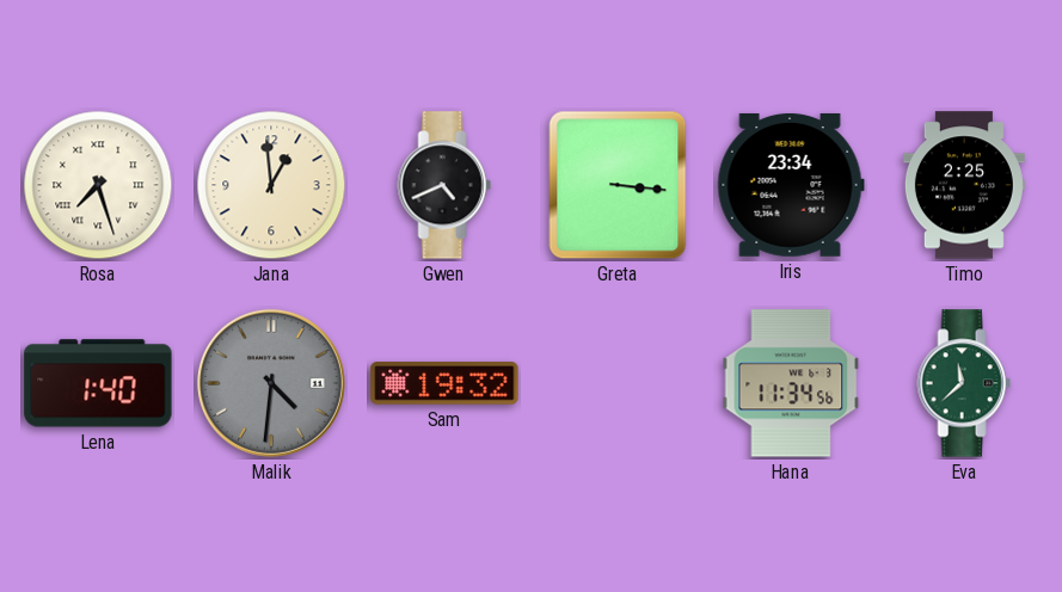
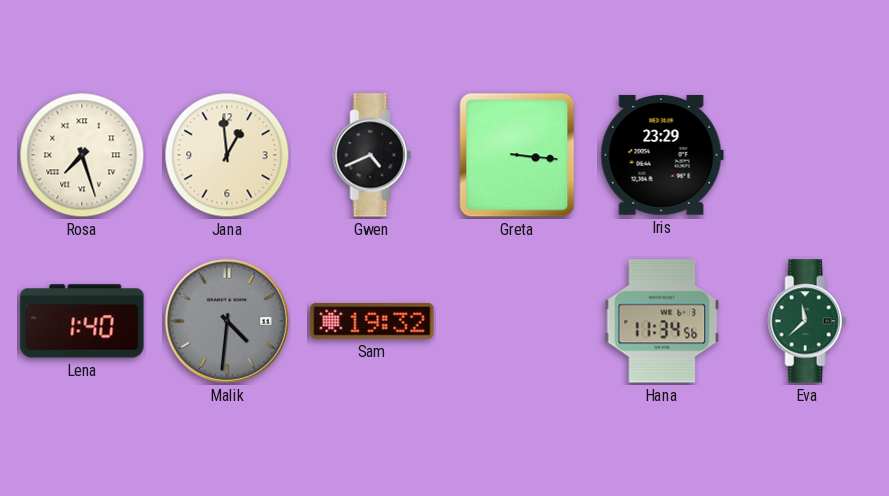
Iris: 23:34 -> 23:29
Timo: 2:25 -> none
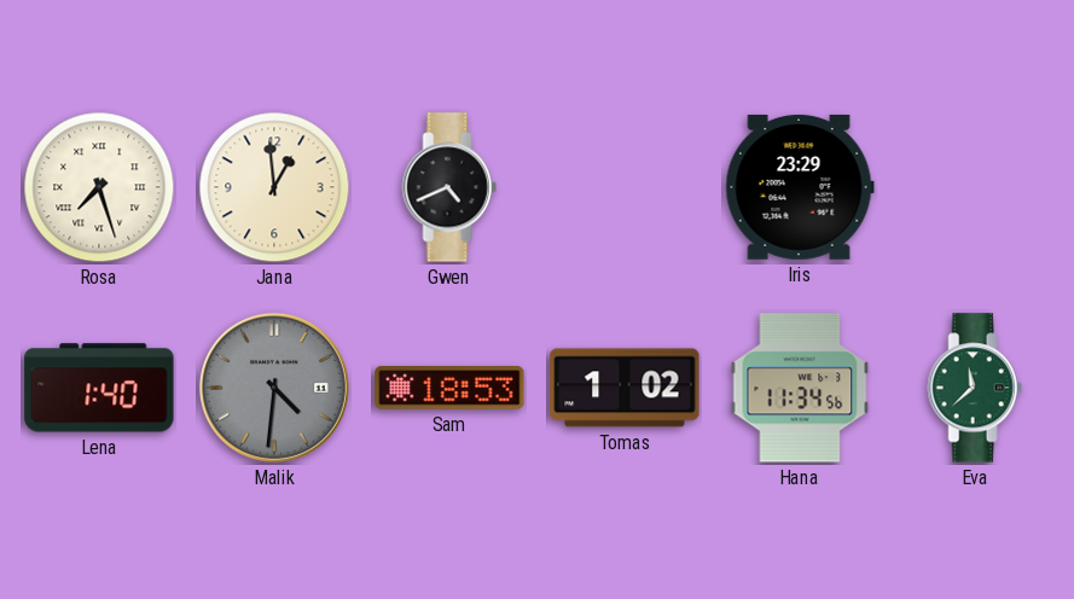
Greta: 3:16 -> none
Sam: 19:32 -> 18:53
Tomas: none -> 1:02
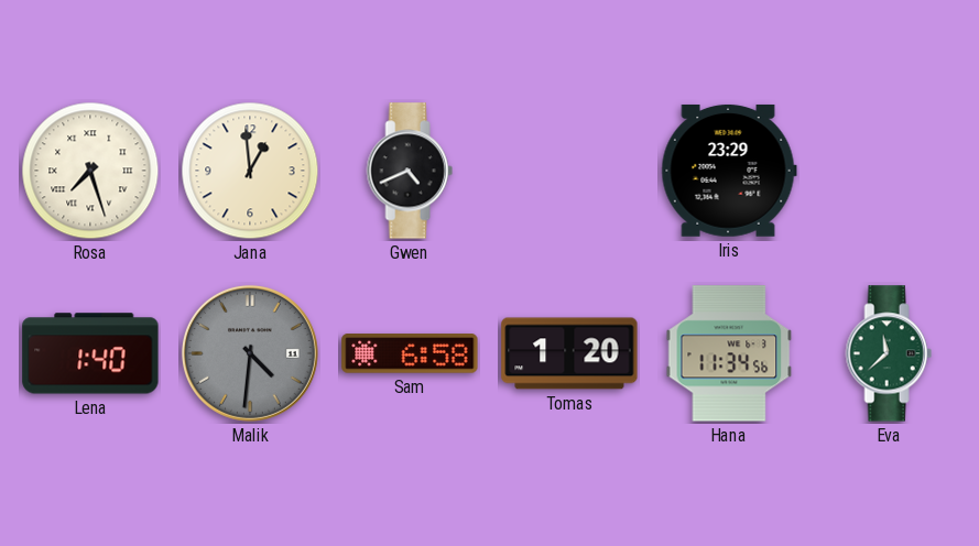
Sam: 18:53 -> 6:58
Tomas: 1:02 -> 1:20
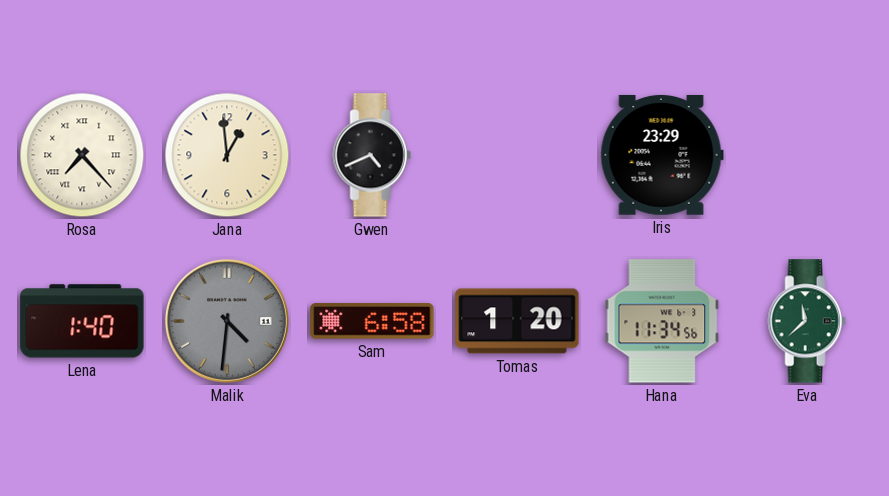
Rosa: 7:27 -> 7:23
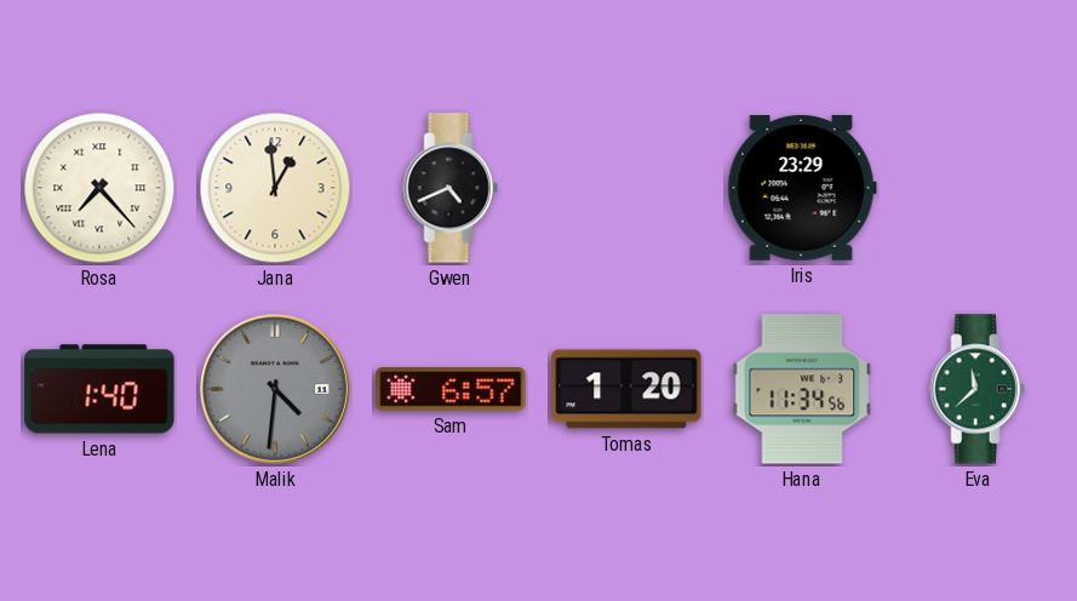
Sam: 6:58 -> 6:57
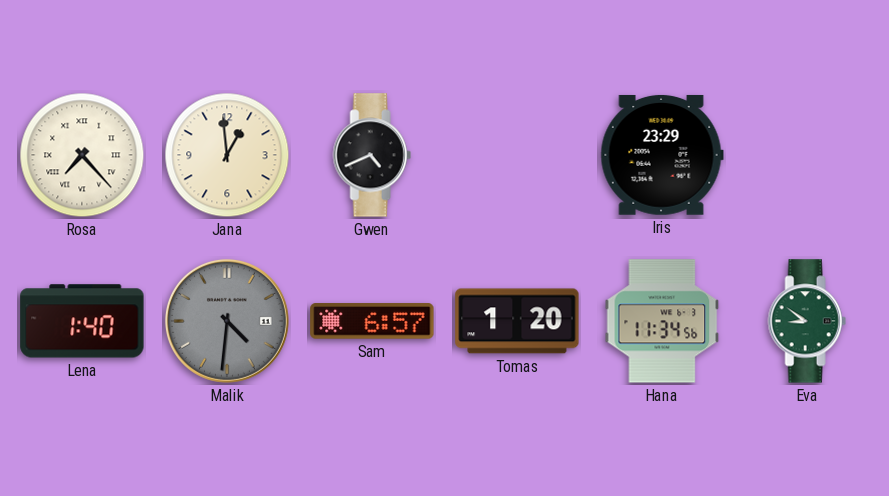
Eva: 11:38 -> 8:51
